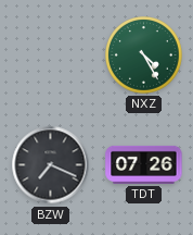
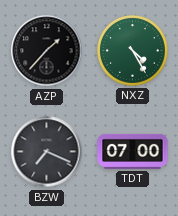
AZP: none -> 1:37
TDT: 07:26 -> 07:00
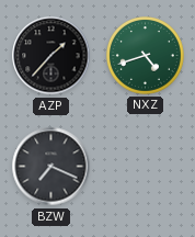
NXZ: 4:25 -> 4:42
TDT: 07:00 -> none
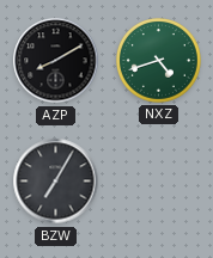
AZP: 1:37 -> 8:10
BZW: 7:19 -> 7:05
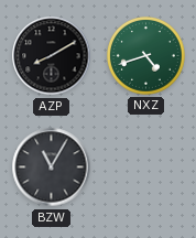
BZW: 7:05 -> 11:05
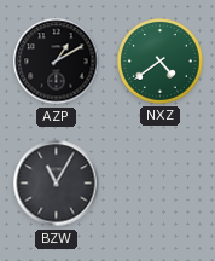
AZP: 8:10 -> 1:10
NXZ: 4:42 -> 4:39
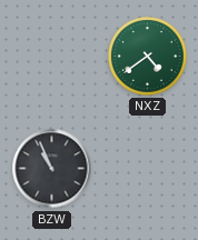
AZP: 1:10 -> none
BZW: 11:05 -> 10:56
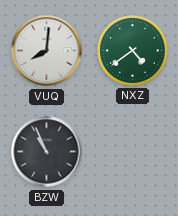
VUQ: none -> 8:01
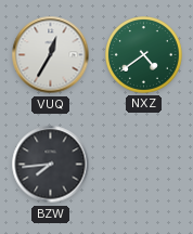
VUQ: 8:01 -> 12:35
BZW: 10:56 -> 7:44
